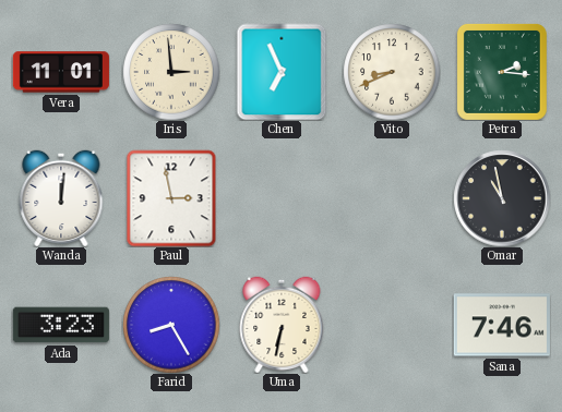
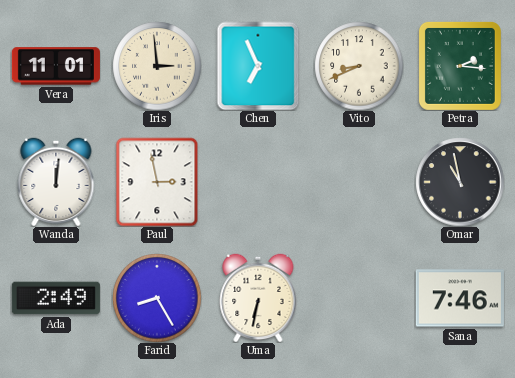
Ada: 3:23 -> 2:49
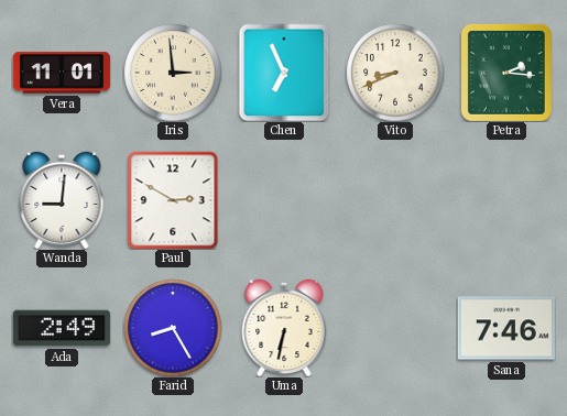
Wanda: 12:01 -> 9:01
Paul: 2:58 -> 2:50
Omar: 10:58 -> none
